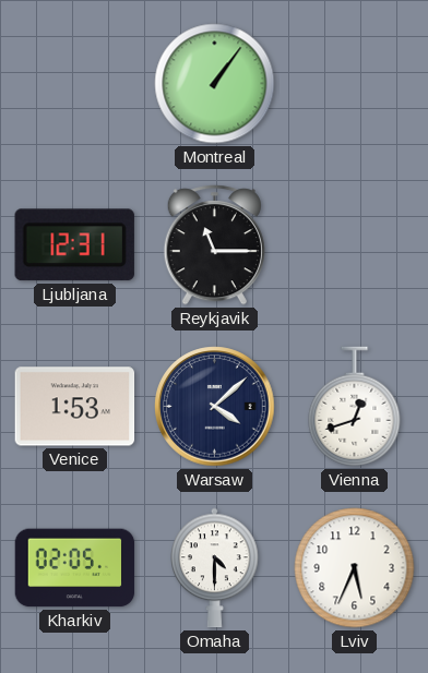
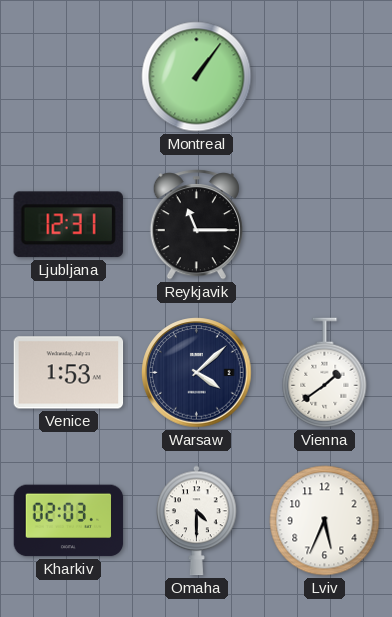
Vienna: 12:42 -> 1:39
Kharkiv: 02:05 -> 02:03
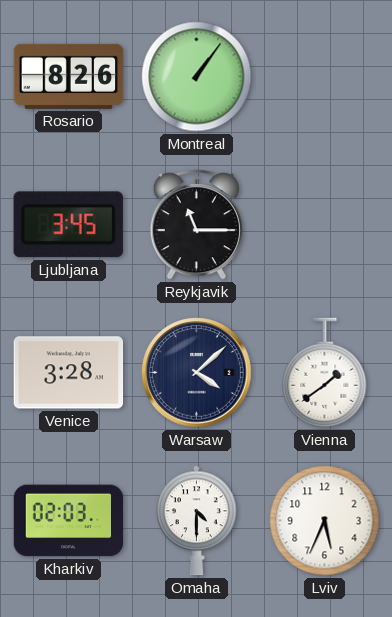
Rosario: none -> 8:26
Ljubljana: 12:31 -> 3:45
Venice: 1:53 -> 3:28
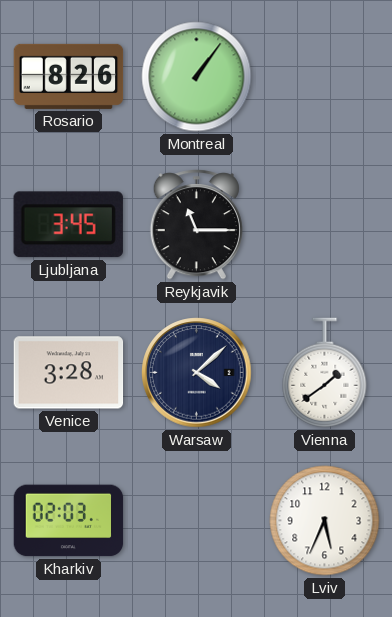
Omaha: 4:30 -> none
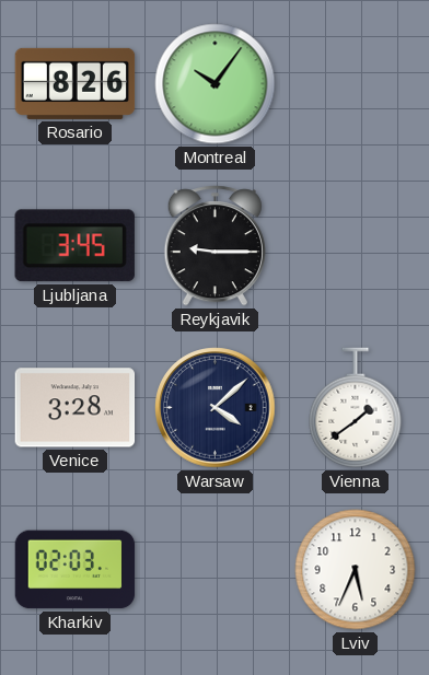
Montreal: 1:06 -> 10:06
Reykjavik: 11:15 -> 9:15
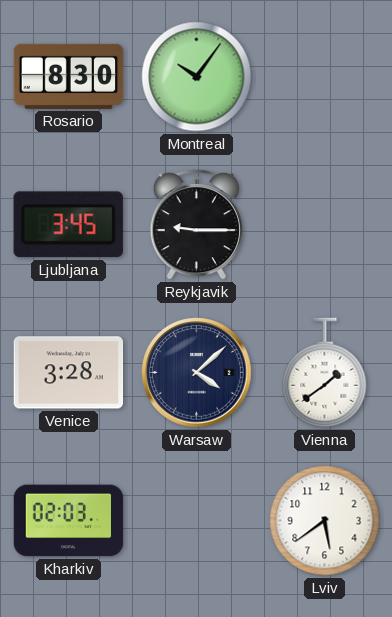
Rosario: 8:26 -> 8:30
Lviv: 5:34 -> 5:39
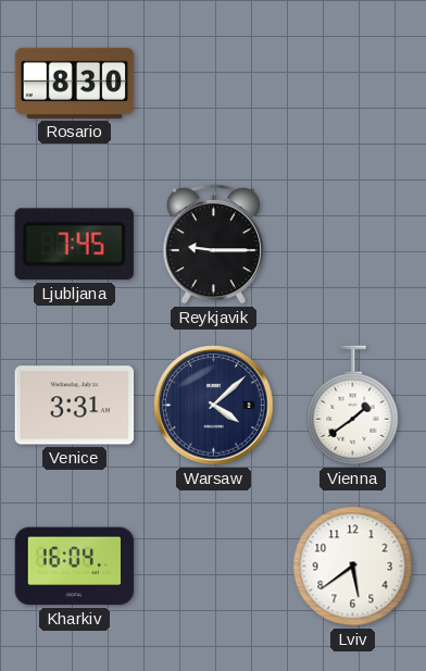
Montreal: 10:06 -> none
Ljubljana: 3:45 -> 7:45
Venice: 3:28 -> 3:31
Kharkiv: 02:03 -> 16:04
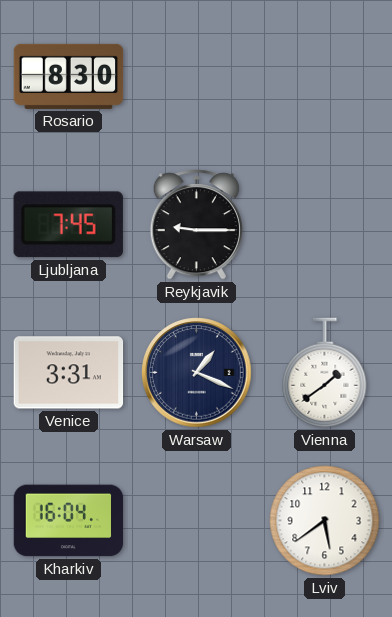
Warsaw: 4:08 -> 1:19
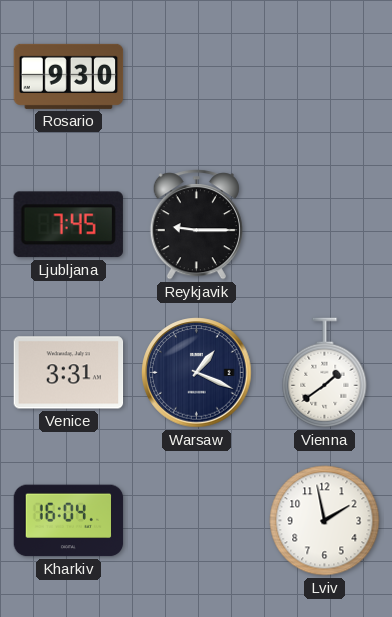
Rosario: 8:30 -> 9:30
Lviv: 5:39 -> 1:58
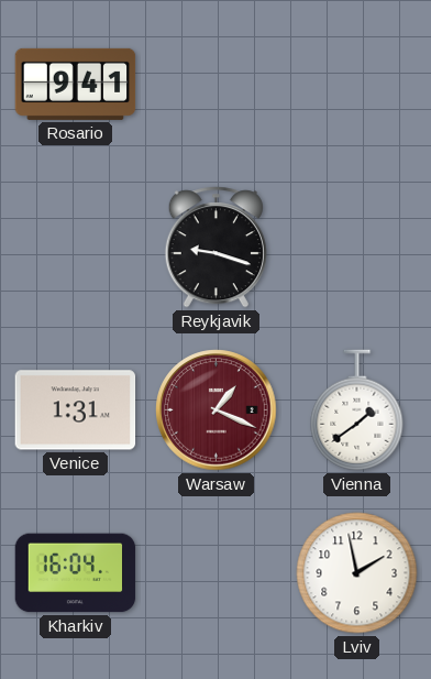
Rosario: 9:30 -> 9:41
Ljubljana: 7:45 -> none
Reykjavik: 9:15 -> 9:18
Venice: 3:31 -> 1:31
Warsaw dial: navy -> burgundy
